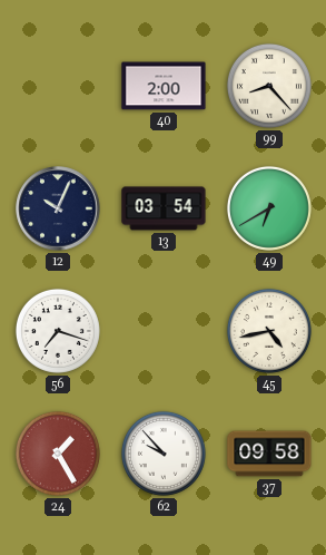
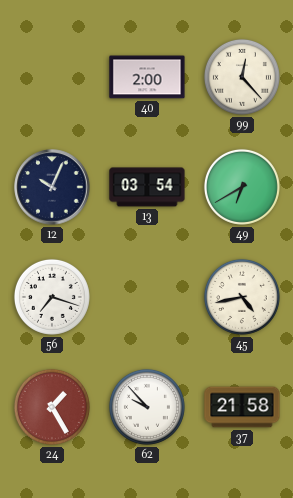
99: 8:23 -> 12:23
37: 09:58 -> 21:58
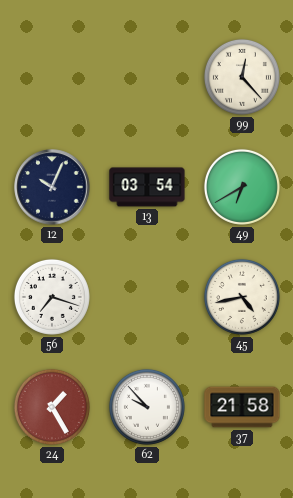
40: 2:00 -> none
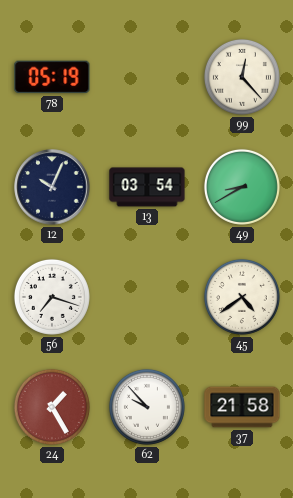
78: none -> 05:19
49: 6:40 -> 8:40
45: 4:43 -> 4:39
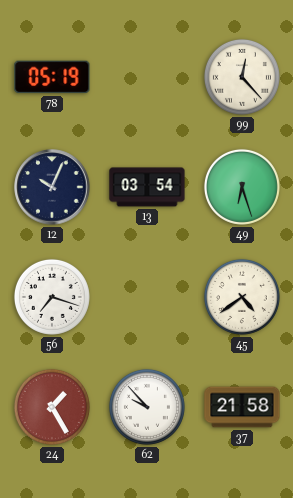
49: 8:40 -> 6:27
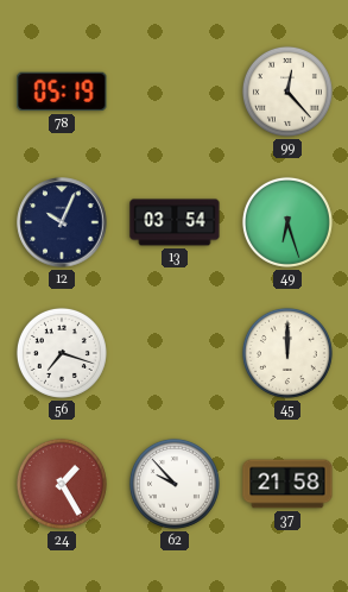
45: 4:39 -> 12:00
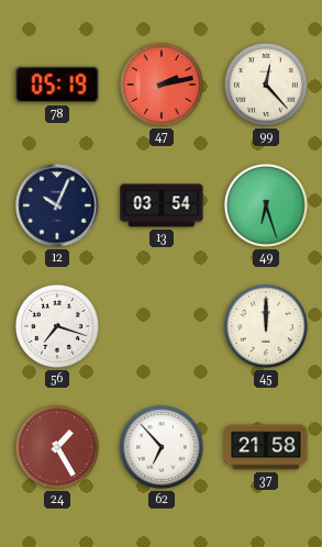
47: none -> 2:13
62: 9:53 -> 6:53
